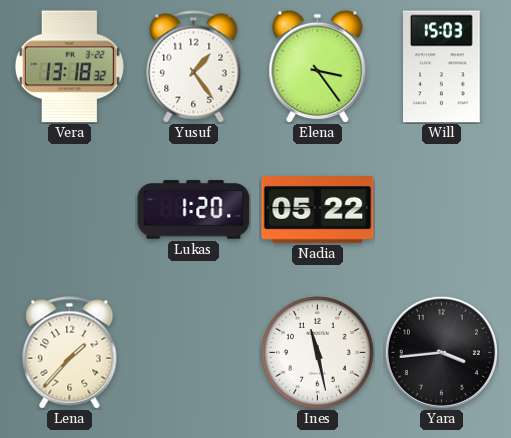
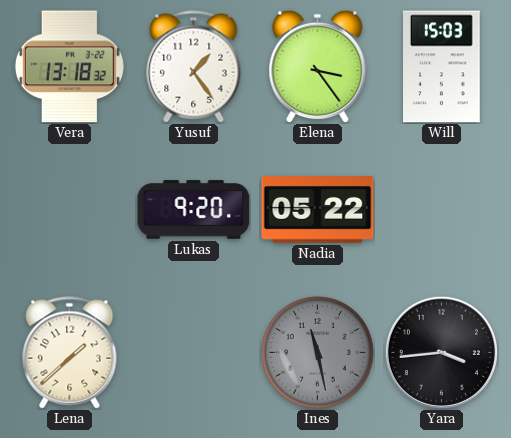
Lukas: 1:20 -> 9:20
Lena: 1:37 -> 1:38
Ines dial: white -> grey
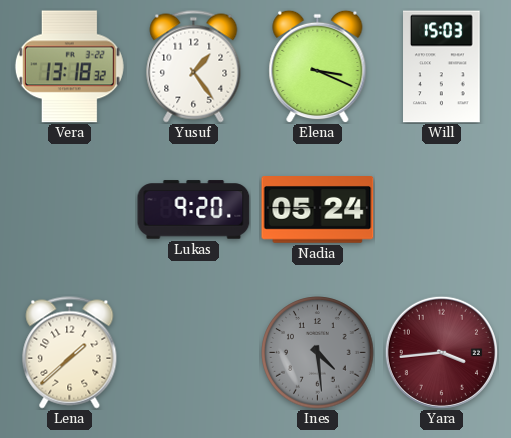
Elena: 3:24 -> 3:19
Nadia: 05:22 -> 05:24
Ines: 11:28 -> 4:29
Yara dial: black -> burgundy
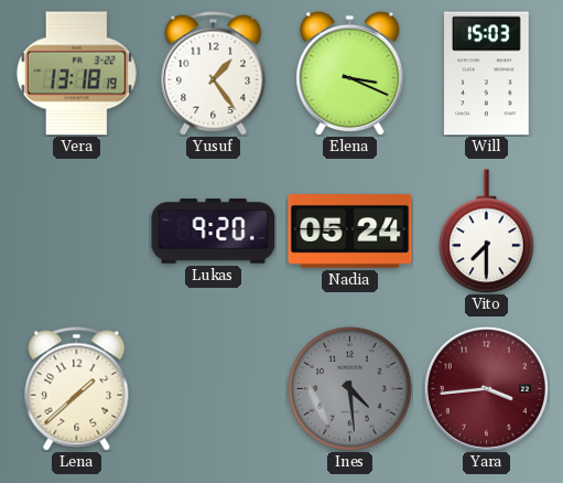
Vera: 13:18:32 -> 13:18:19
Vito: none -> 7:30
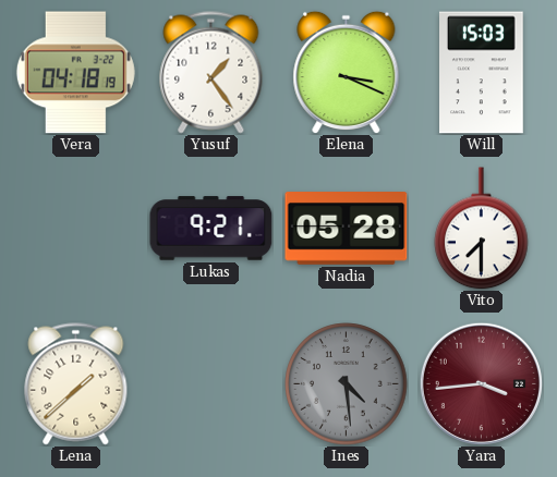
Vera: 13:18 -> 04:18
Lukas: 9:20 -> 9:21
Nadia: 05:24 -> 05:28
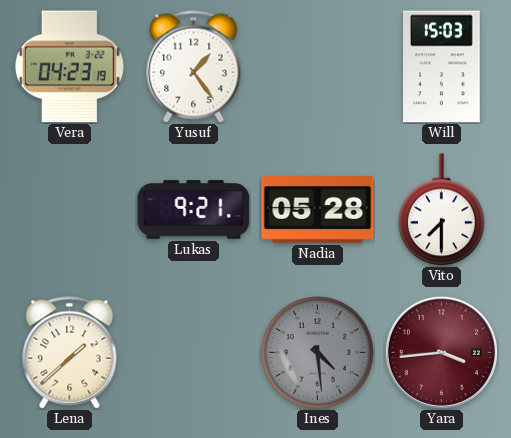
Vera: 04:18 -> 04:23
Elena: 3:19 -> none
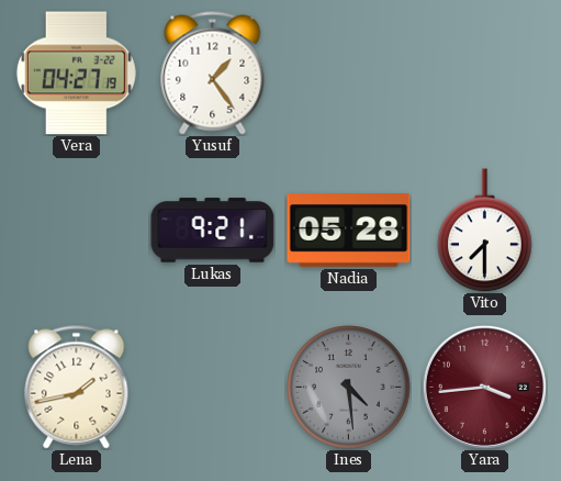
Vera: 04:23 -> 04:27
Will: 15:03 -> none
Lena: 1:38 -> 1:43
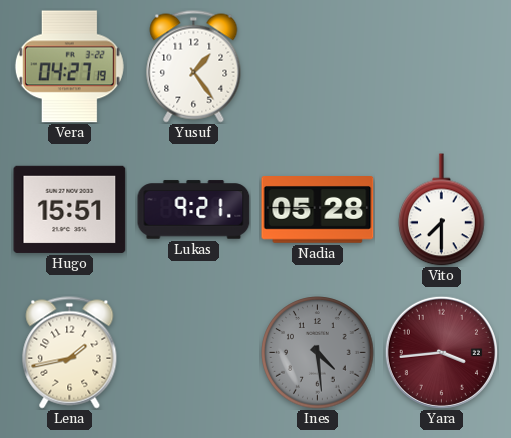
Hugo: none -> 15:51
